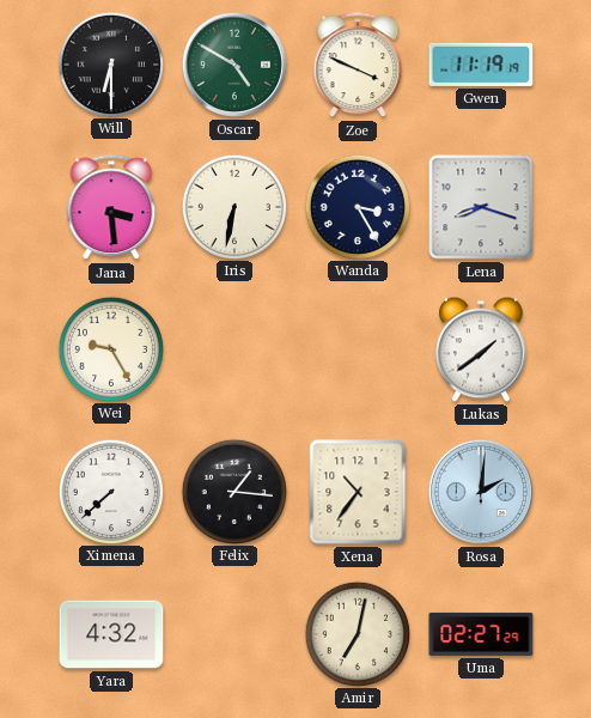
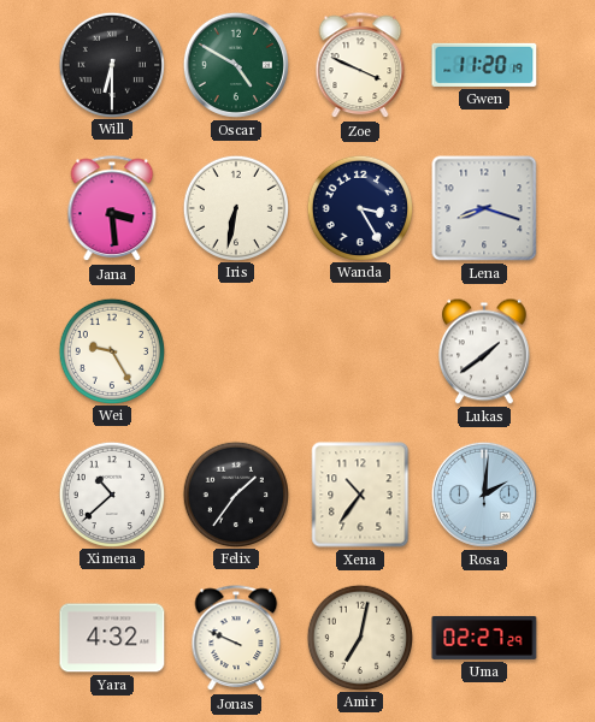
Gwen: 11:19 -> 11:20
Ximena: 7:38 -> 10:38
Felix: 1:16 -> 1:36
Jonas: none -> 9:49
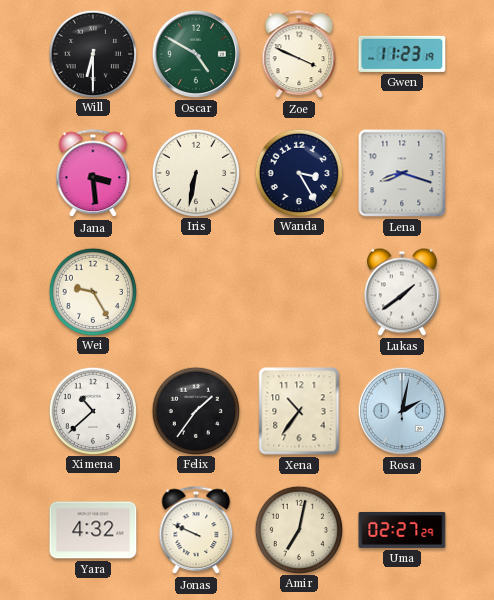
Gwen: 11:20 -> 11:23
Rosa: 2:01 -> 2:02
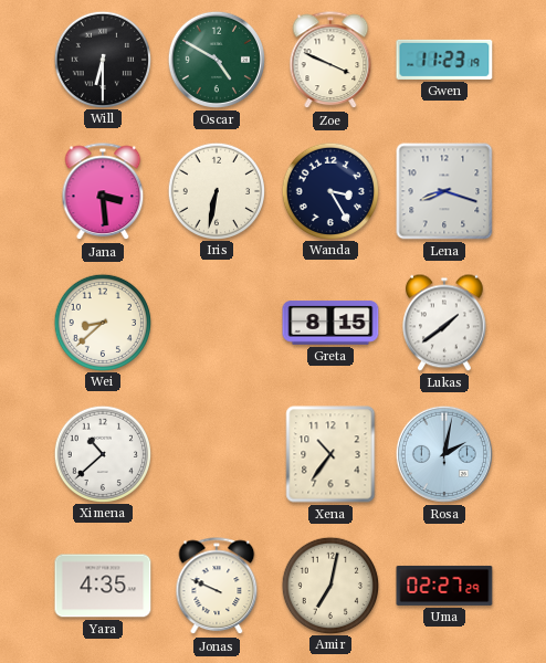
Wei: 9:25 -> 8:38
Greta: none -> 8:15
Felix: 1:36 -> none
Yara: 4:32 -> 4:35
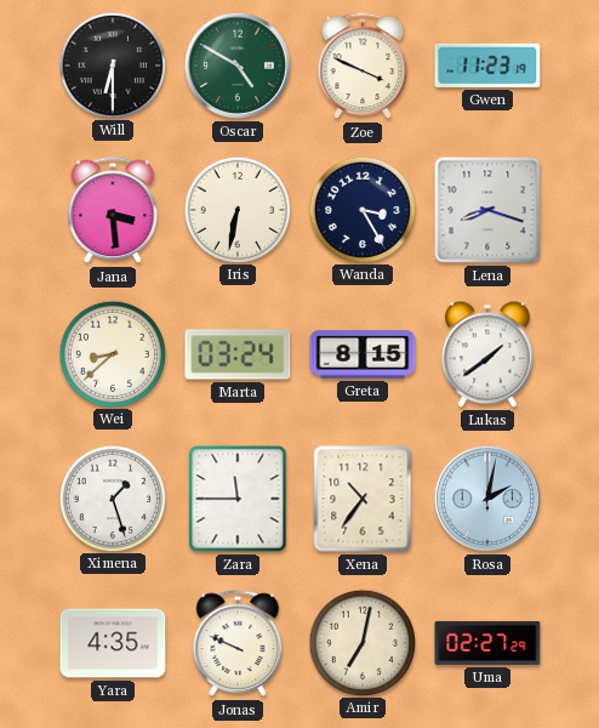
Marta: none -> 03:24
Ximena: 10:38 -> 1:27
Zara: none -> 11:45
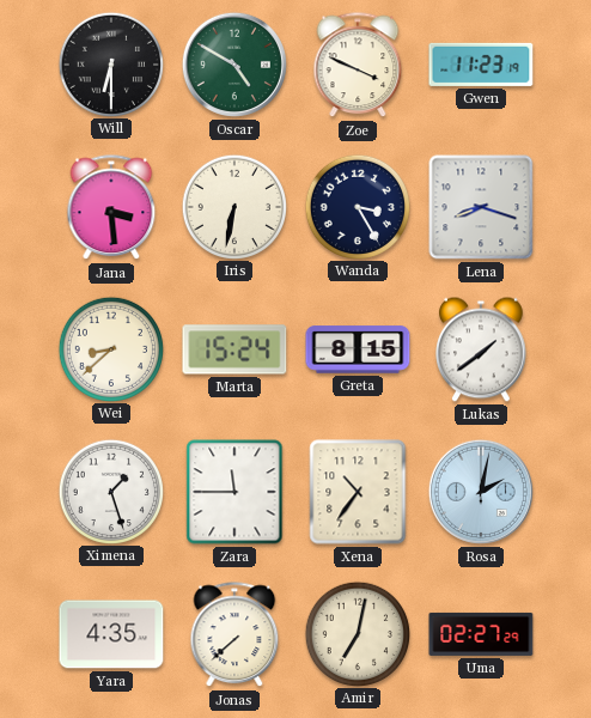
Marta: 03:24 -> 15:24
Jonas: 9:49 -> 7:38
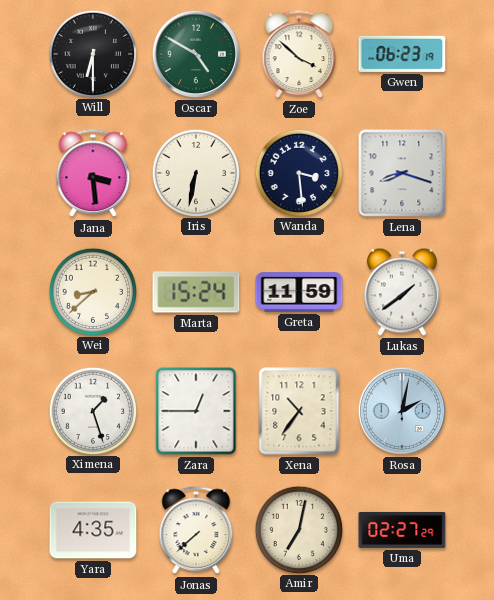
Zoe: 3:49 -> 3:52
Gwen: 11:23 -> 06:23
Wanda: 3:25 -> 3:29
Greta: 8:15 -> 11:59
Zara: 11:45 -> 12:45
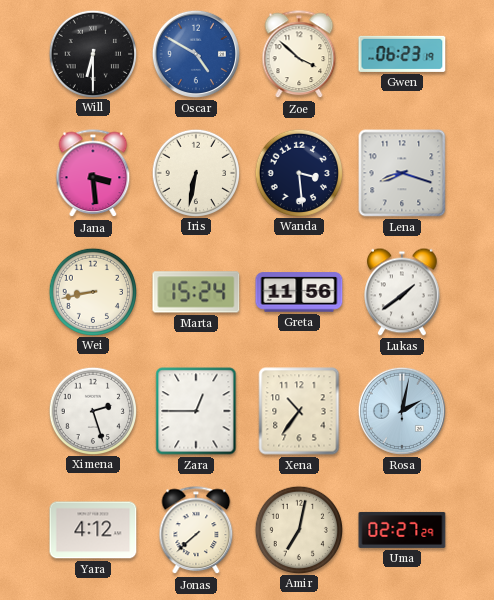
Oscar dial: green -> blue
Wei: 8:38 -> 8:43
Greta: 11:59 -> 11:56
Ximena: 1:27 -> 2:27
Yara: 4:35 -> 4:12
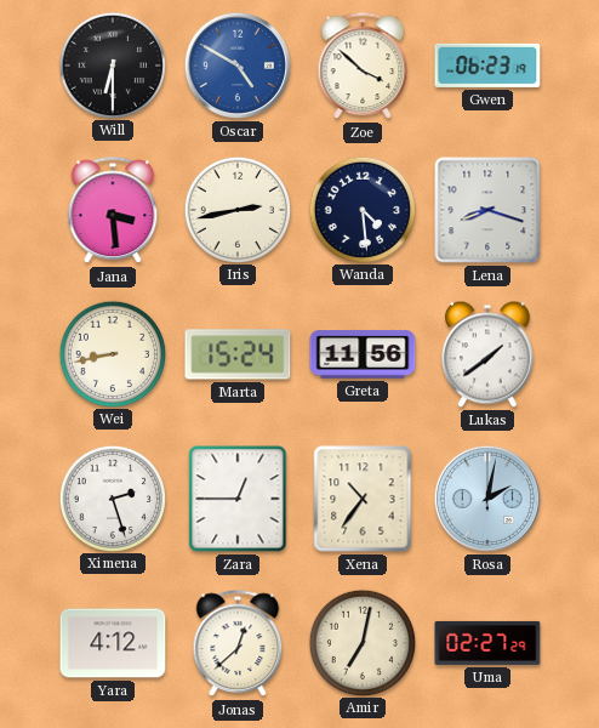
Iris: 6:32 -> 2:43
Wanda: 3:29 -> 4:29
Jonas: 7:38 -> 12:38
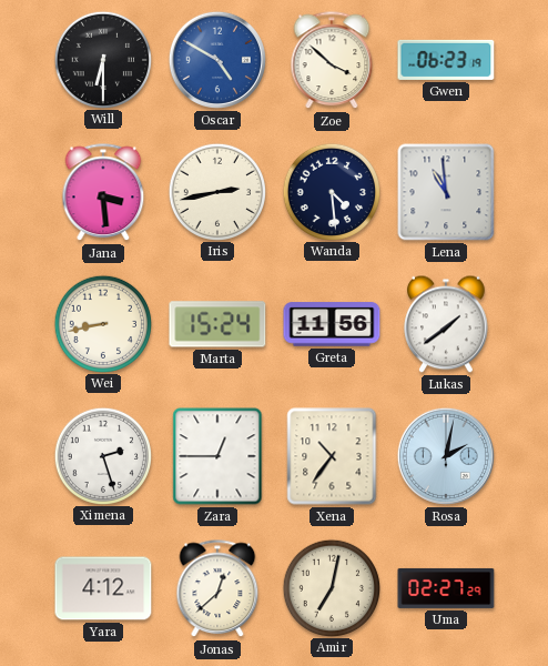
Lena: 8:18 -> 10:59
